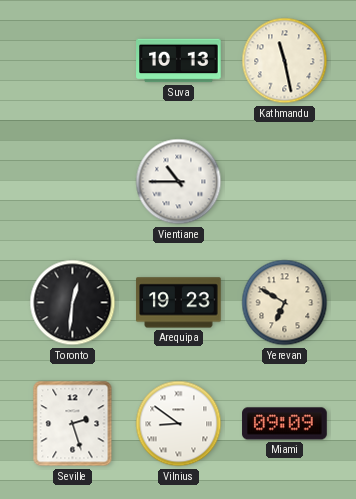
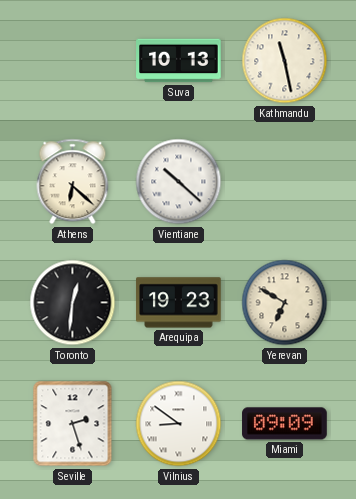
Athens: none -> 6:22
Vientiane: 10:45 -> 10:22
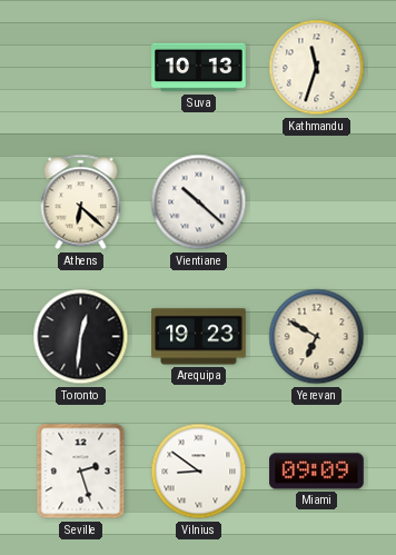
Kathmandu: 11:28 -> 11:33
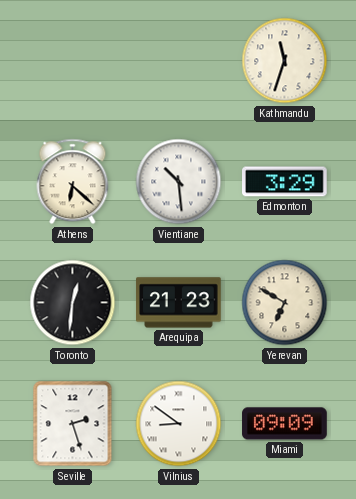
Suva: 10:13 -> none
Vientiane: 10:22 -> 10:29
Edmonton: none -> 3:29
Arequipa: 19:23 -> 21:23
